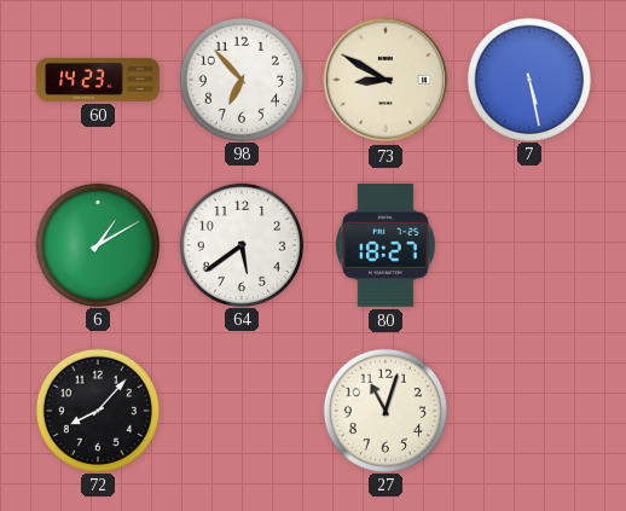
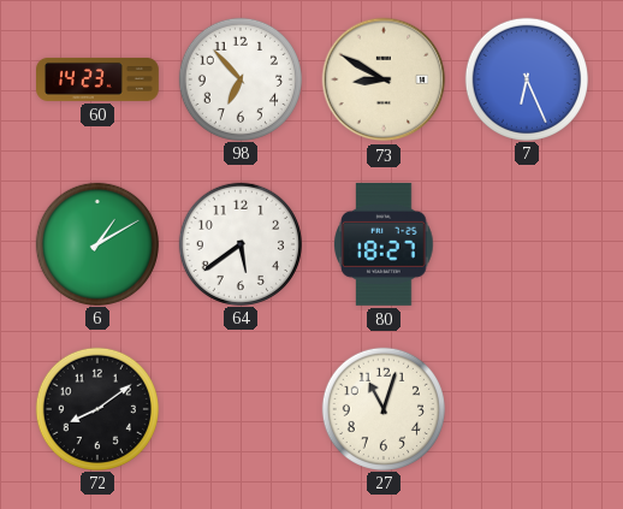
7: 5:28 -> 6:26
72: 8:07 -> 8:09
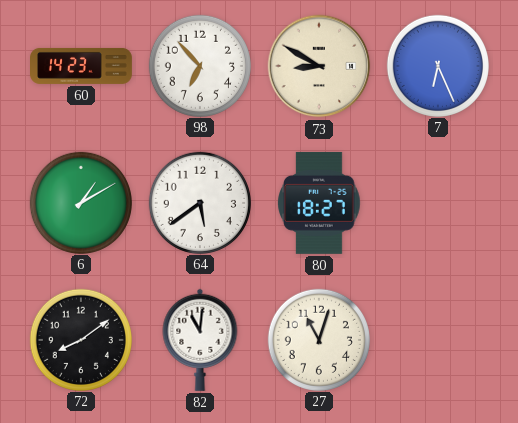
82: none -> 11:01
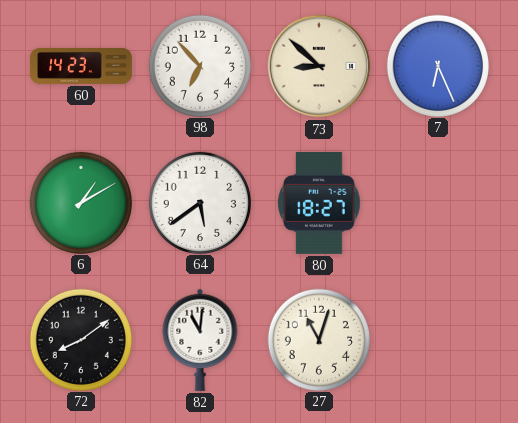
73: 8:50 -> 8:52
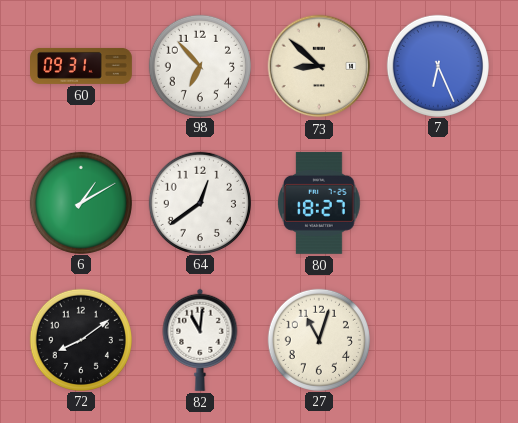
60: 14:23 -> 09:31
64: 5:39 -> 12:39
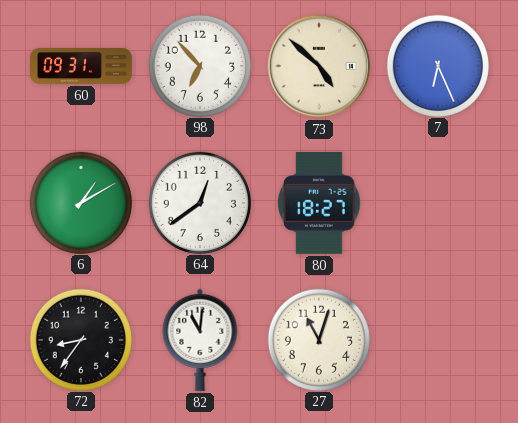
73: 8:52 -> 4:52
72: 8:09 -> 8:36
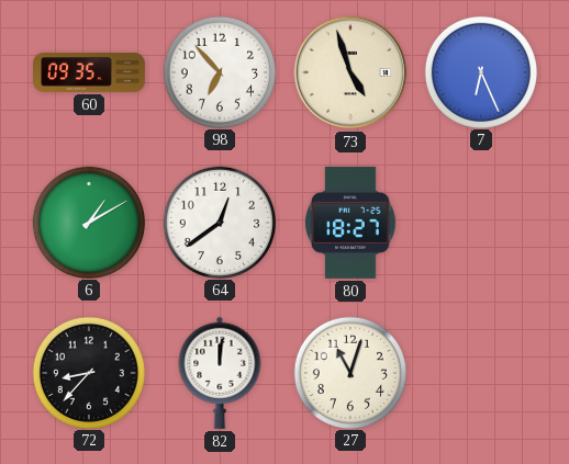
60: 09:31 -> 09:35
73: 4:52 -> 4:57
72: 8:36 -> 8:37
82: 11:01 -> 12:01
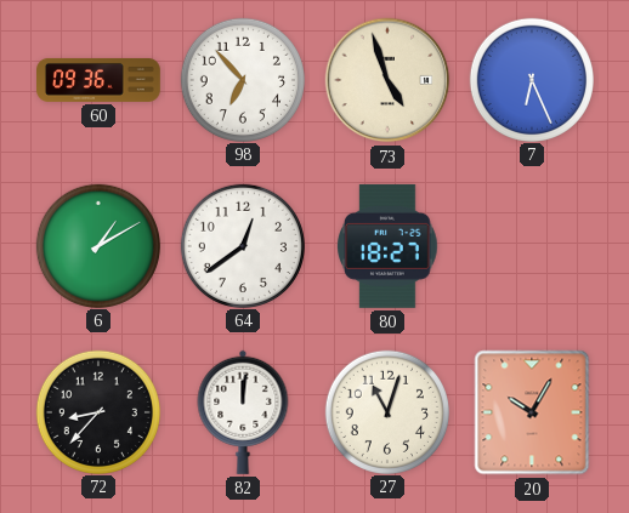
60: 09:35 -> 09:36
20: none -> 10:05
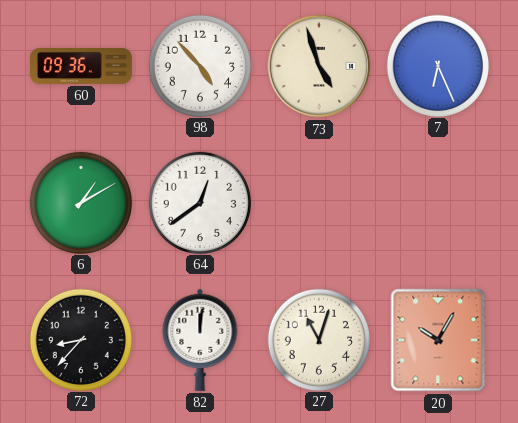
98: 6:53 -> 4:53
80: 18:27 -> none
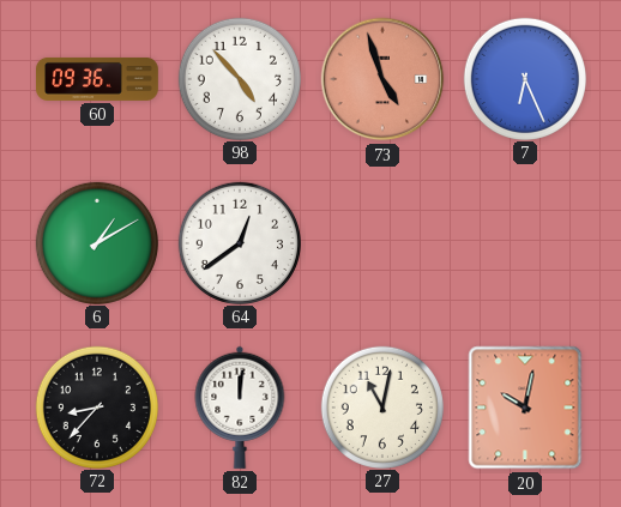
73 dial: cream -> salmon
27: 11:03 -> 11:02
20: 10:05 -> 10:02
